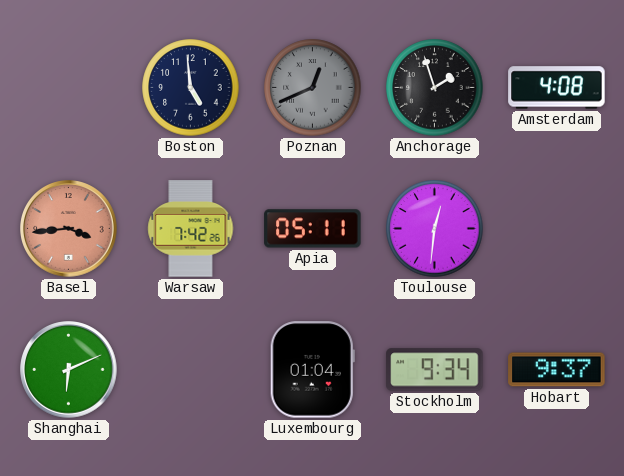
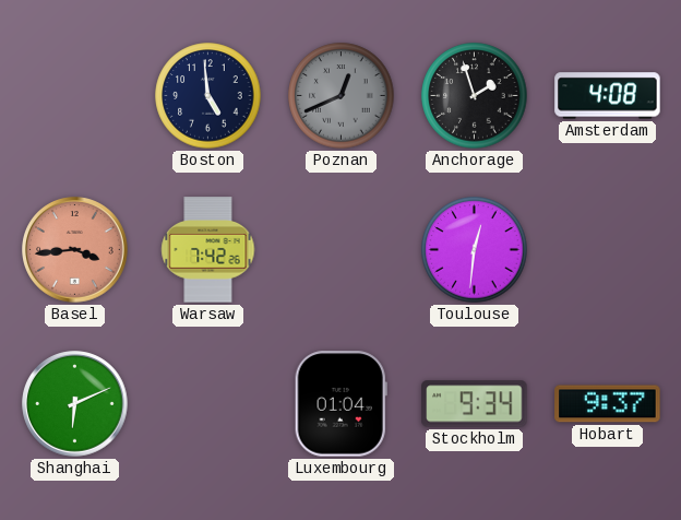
Apia: 05:11 -> none
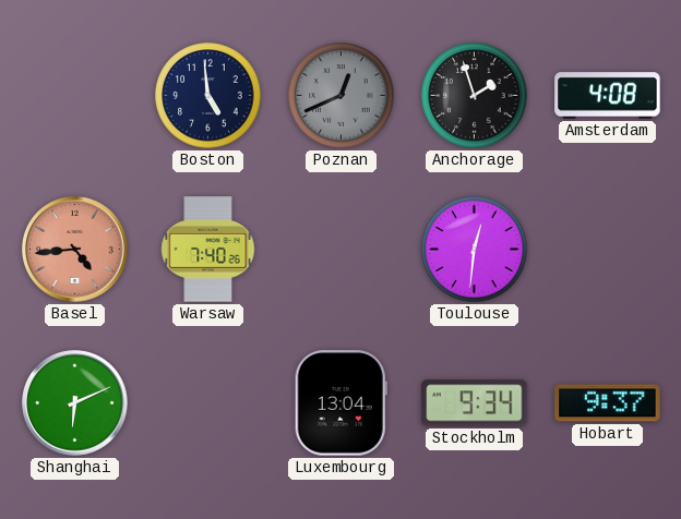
Basel: 3:44 -> 4:44
Warsaw: 7:42 -> 7:40
Luxembourg: 01:04 -> 13:04
